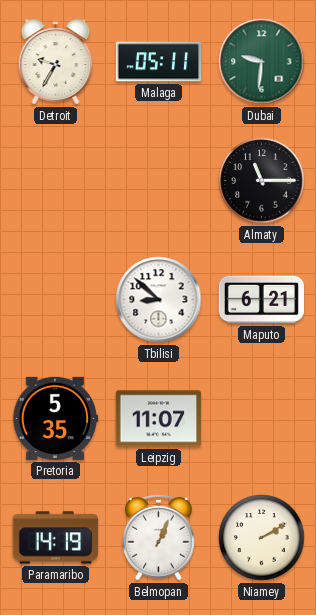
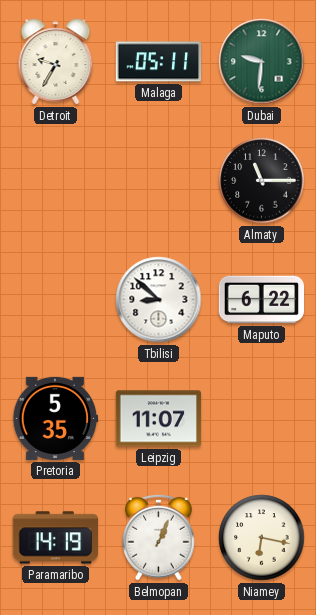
Maputo: 6:21 -> 6:22
Niamey: 2:10 -> 6:17
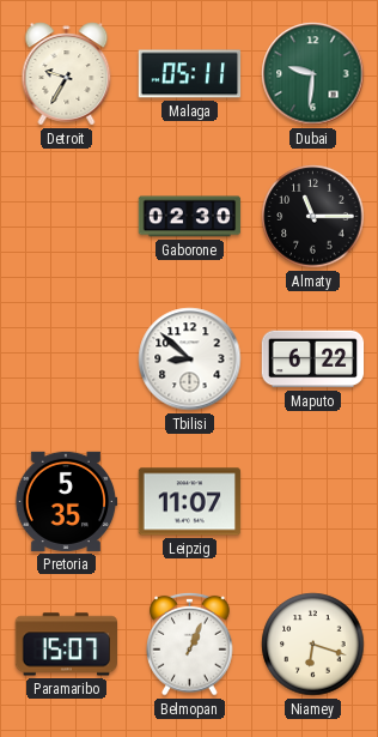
Gaborone: none -> 02:30
Paramaribo: 14:19 -> 15:07
Niamey: 6:17 -> 6:18
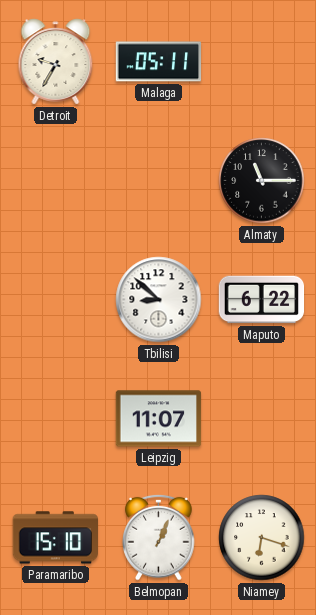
Dubai: 9:31 -> none
Gaborone: 02:30 -> none
Pretoria: 5:35 -> none
Paramaribo: 15:07 -> 15:10
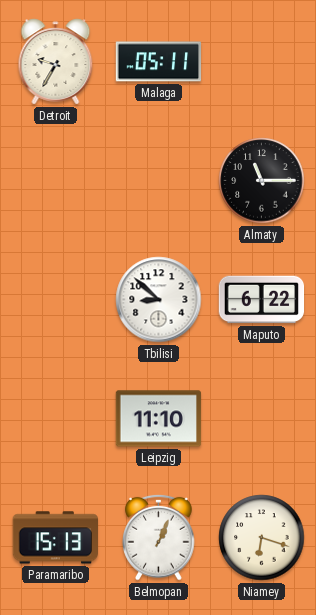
Leipzig: 11:07 -> 11:10
Paramaribo: 15:10 -> 15:13
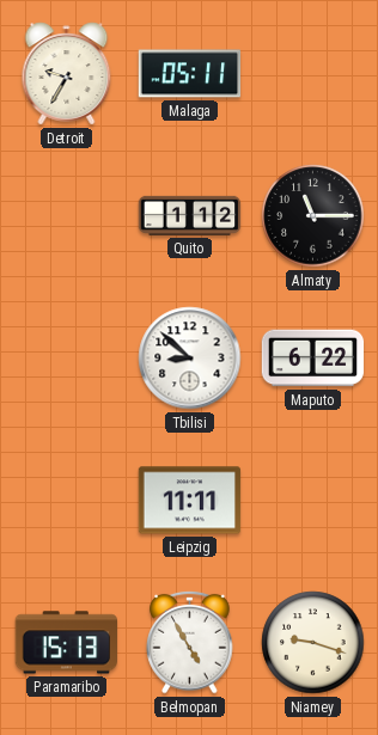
Quito: none -> 1:12
Leipzig: 11:10 -> 11:11
Belmopan: 1:04 -> 4:55
Niamey: 6:18 -> 9:18
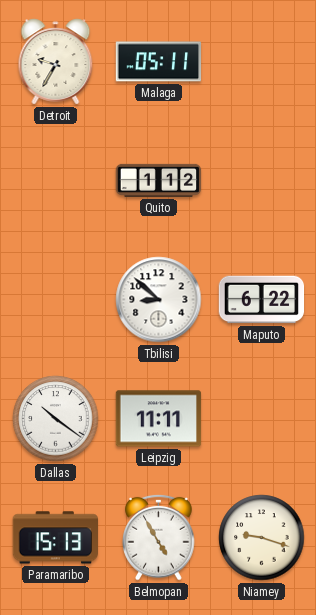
Almaty: 11:15 -> none
Dallas: none -> 10:21
